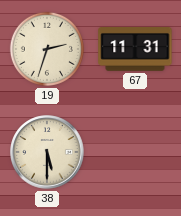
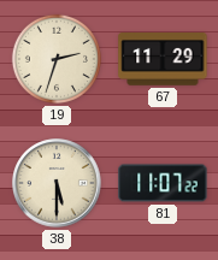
67: 11:31 -> 11:29
81: none -> 11:07
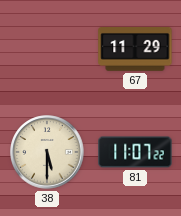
19: 2:33 -> none
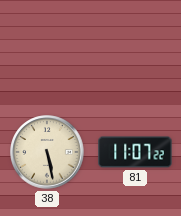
67: 11:29 -> none
38: 5:30 -> 5:28
